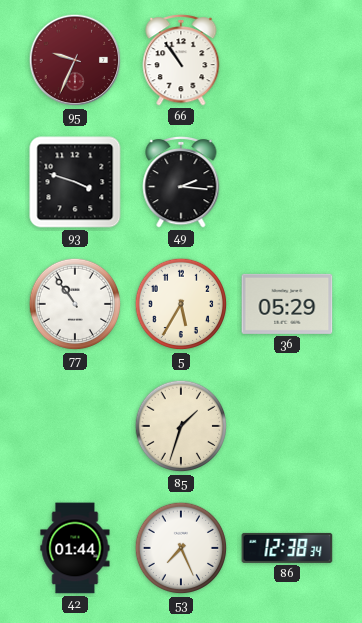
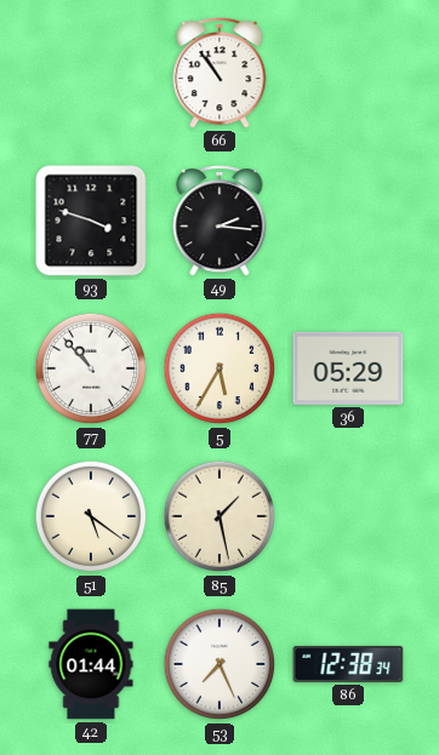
95: 9:34 -> none
77: 10:54 -> 10:53
51: none -> 5:21
85: 1:33 -> 1:28
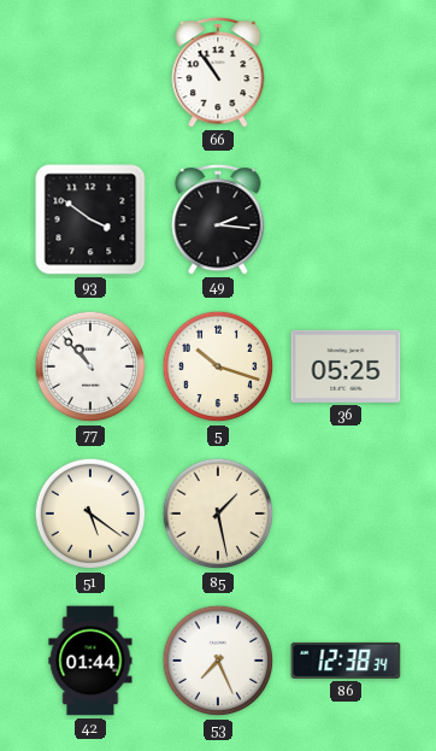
93: 3:48 -> 3:51
5: 5:35 -> 10:18
36: 05:29 -> 05:25
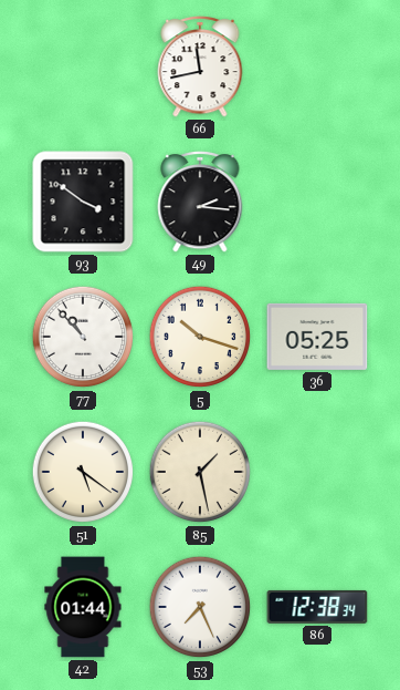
66: 10:54 -> 11:43
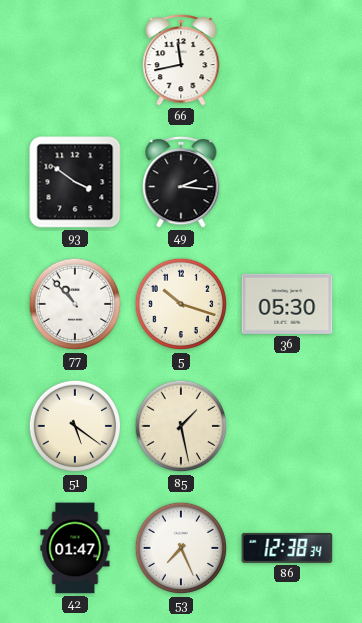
36: 05:25 -> 05:30
42: 01:44 -> 01:47
